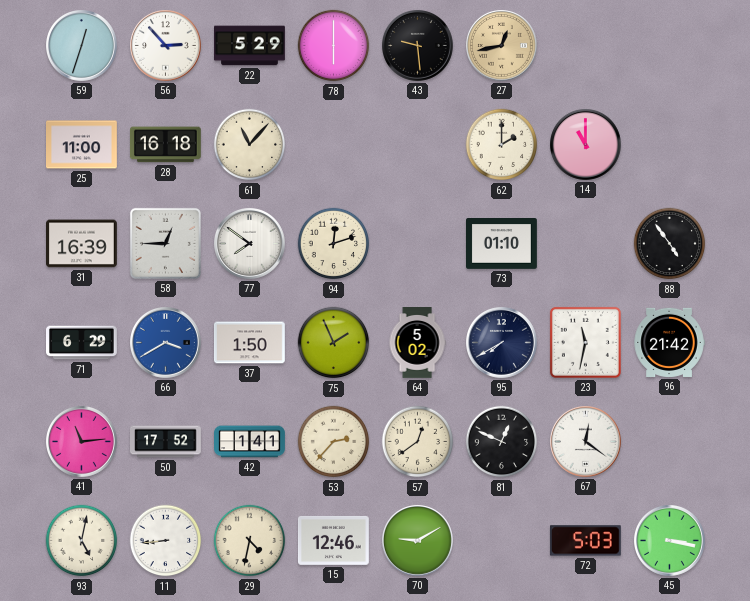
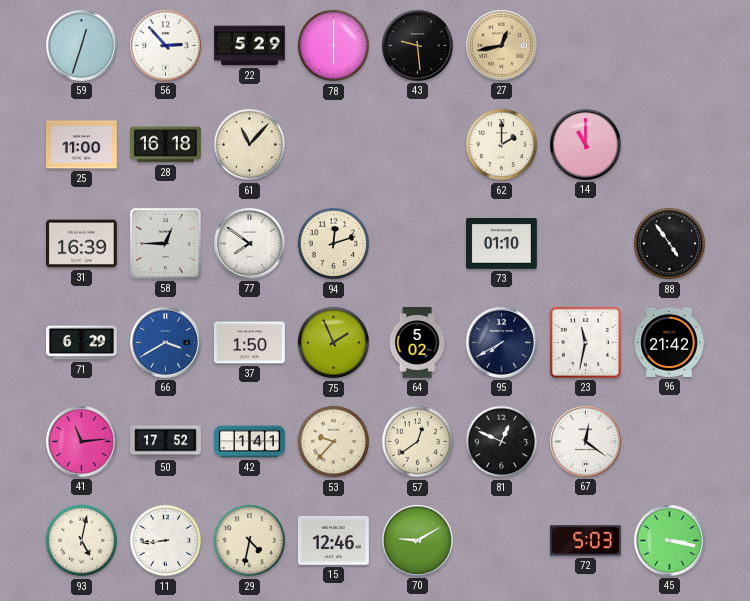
53: 2:37 -> 9:37
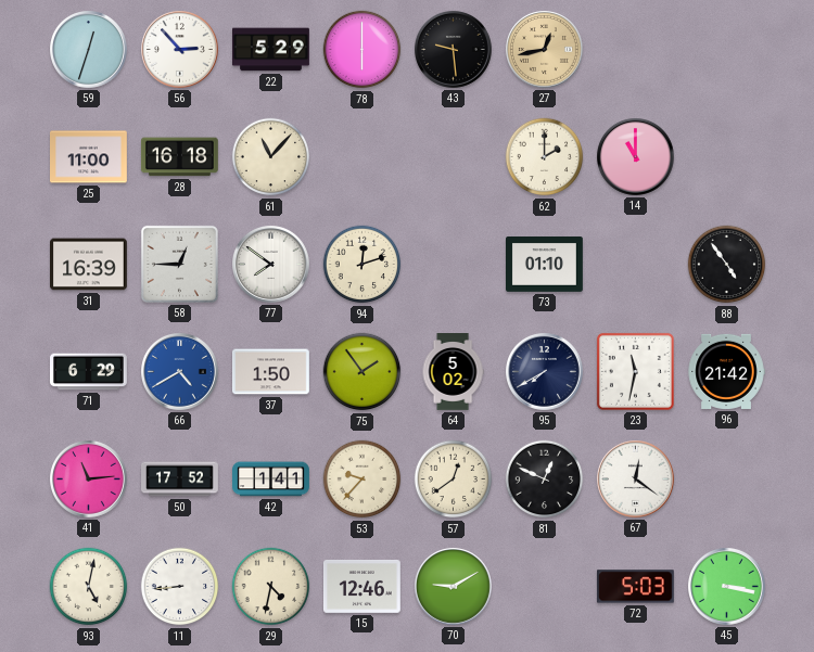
66: 3:40 -> 4:40
75: 1:56 -> 1:54
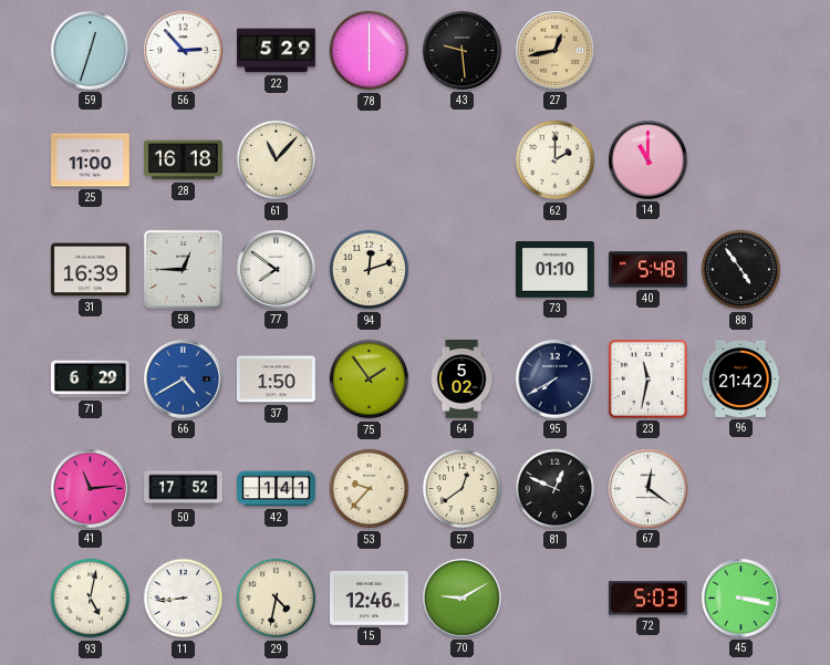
40: none -> 5:48
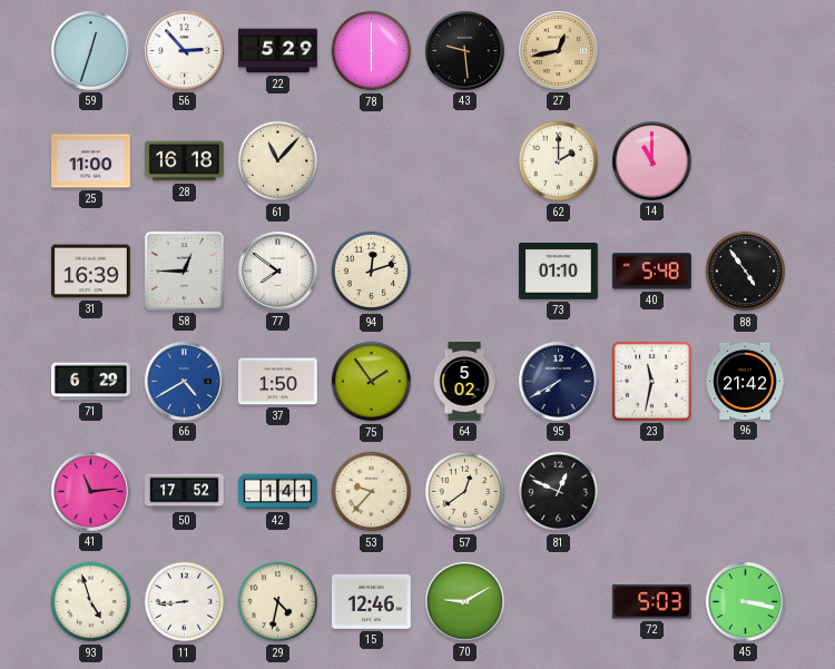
67: 12:21 -> none
93: 5:02 -> 4:57
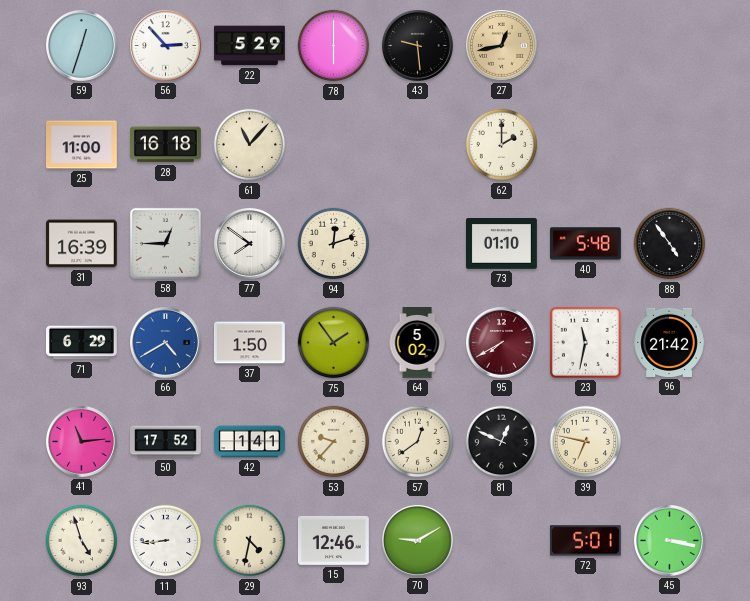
14: 11:00 -> none
95 dial: navy -> burgundy
39: none -> 6:47
72: 5:03 -> 5:01
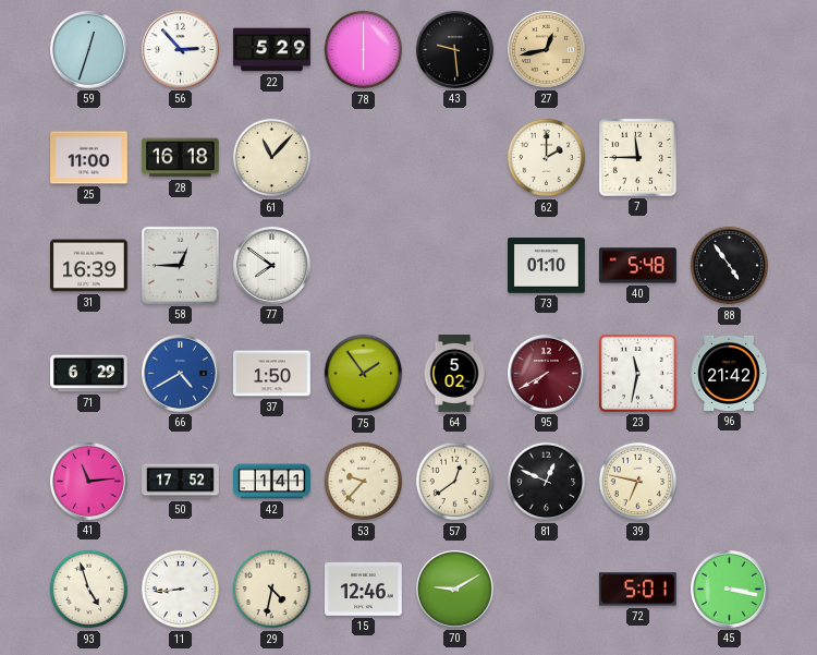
7: none -> 11:45
94: 12:12 -> none
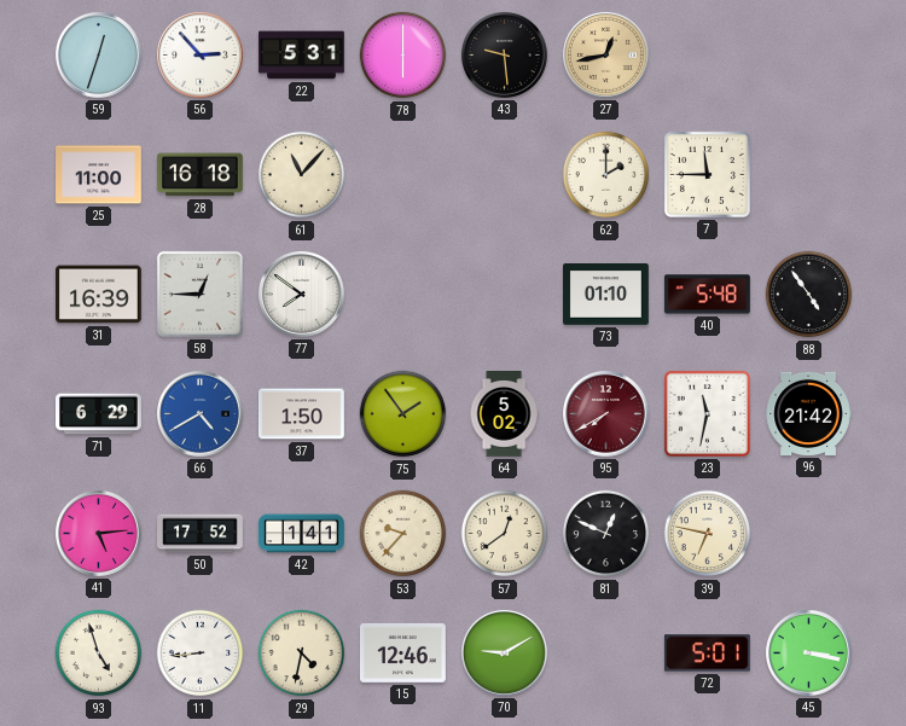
22: 5:29 -> 5:31
41: 11:14 -> 5:14
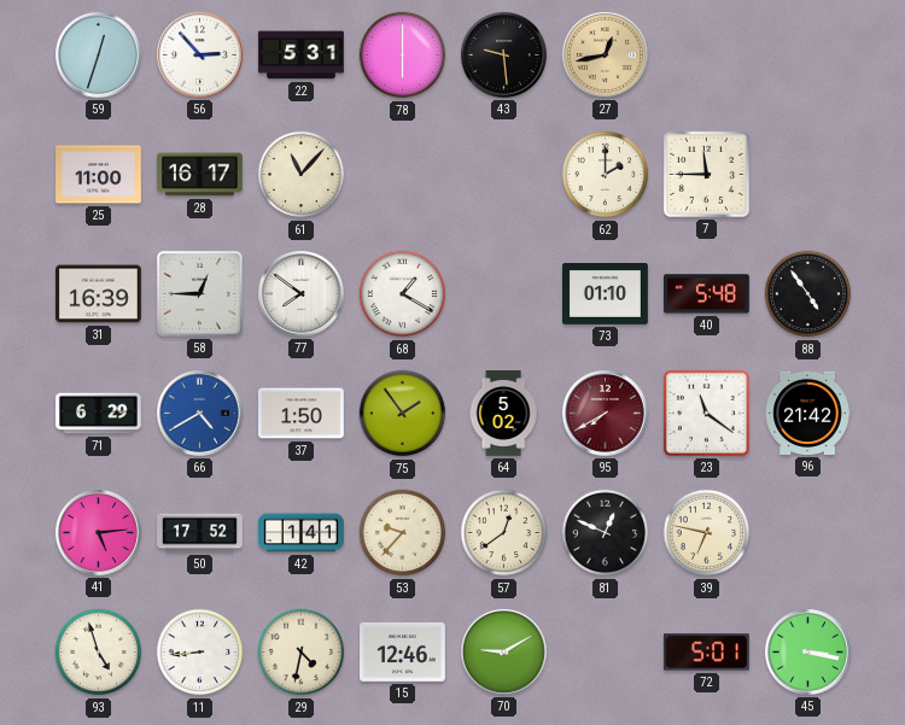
28: 16:18 -> 16:17
68: none -> 1:20
23: 11:32 -> 11:21
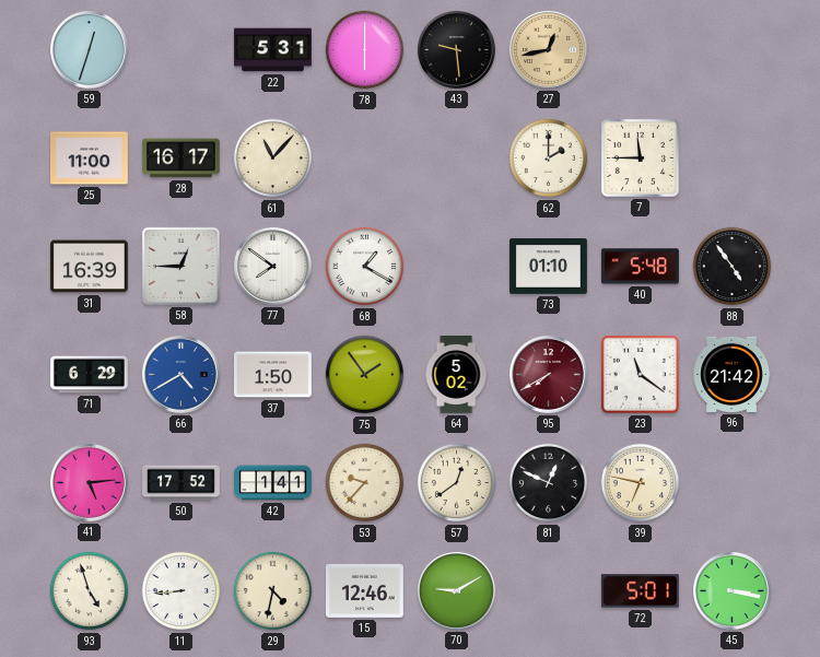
56: 2:53 -> none
